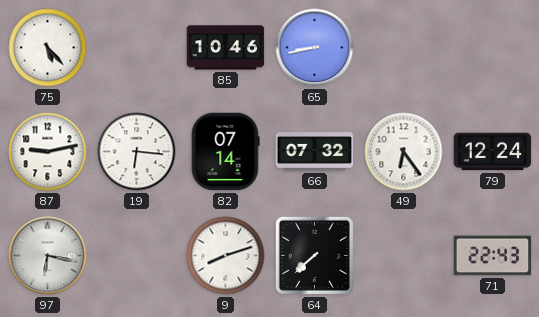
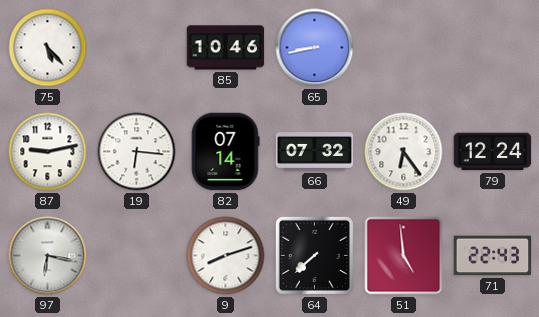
51: none -> 4:59
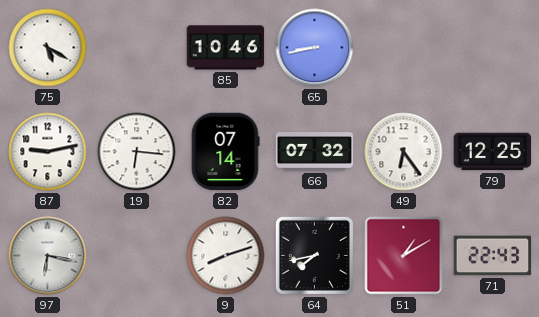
75: 5:23 -> 5:20
79: 12:24 -> 12:25
64: 7:38 -> 7:43
51: 4:59 -> 1:10
